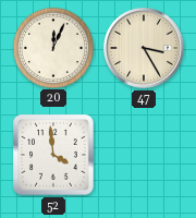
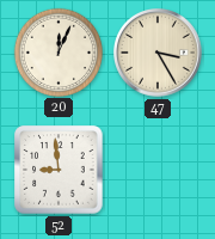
52: 3:59 -> 8:59
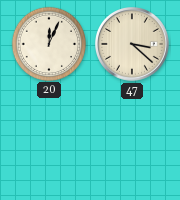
47: 3:25 -> 3:22
52: 8:59 -> none
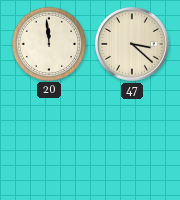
20: 12:04 -> 11:59
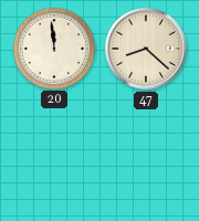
47: 3:22 -> 8:22
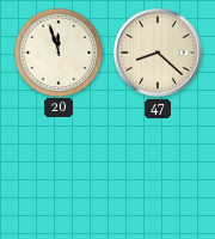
20: 11:59 -> 11:57
